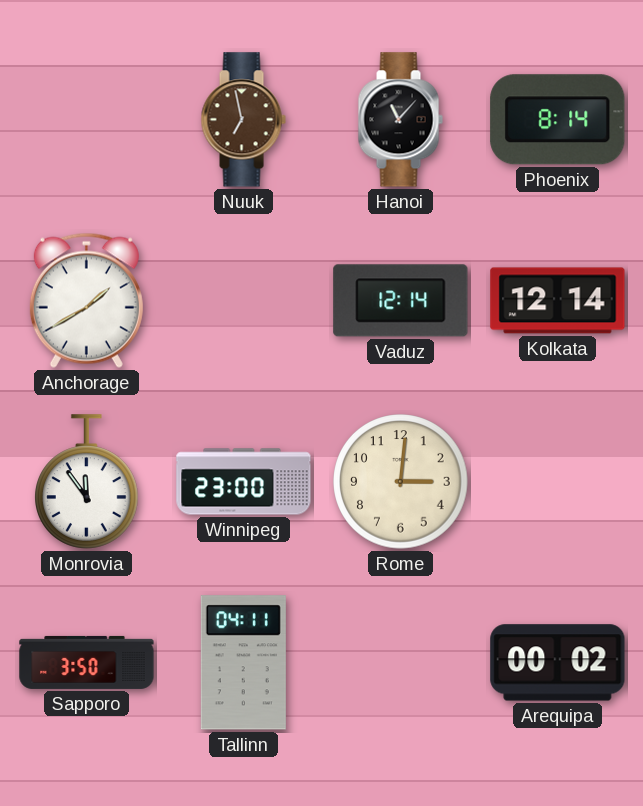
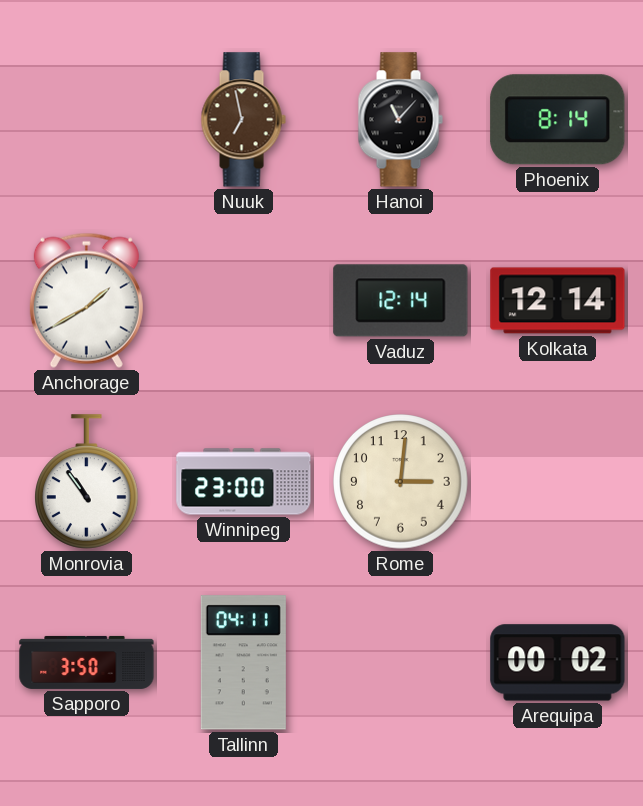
Monrovia: 11:54 -> 10:54
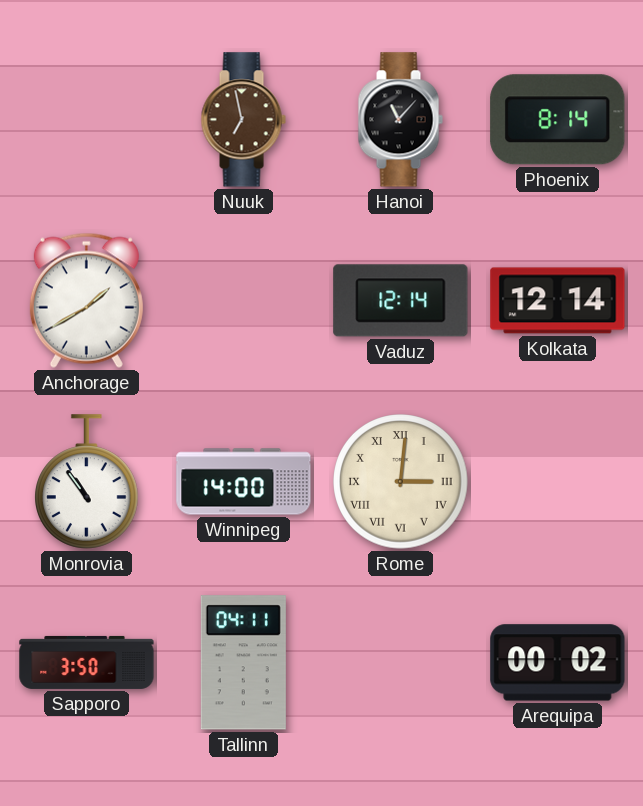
Winnipeg: 23:00 -> 14:00
Rome numerals: Arabic -> Roman
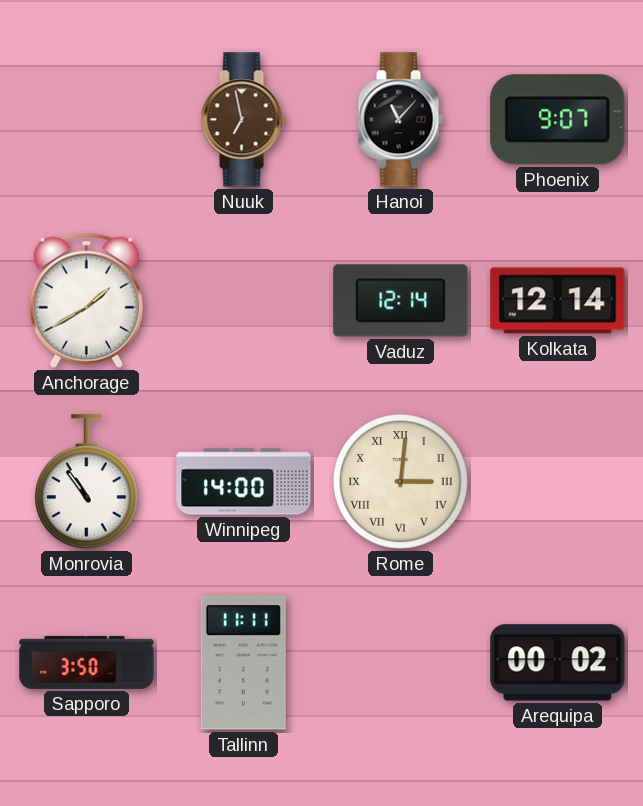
Phoenix: 8:14 -> 9:07
Tallinn: 04:11 -> 11:11
